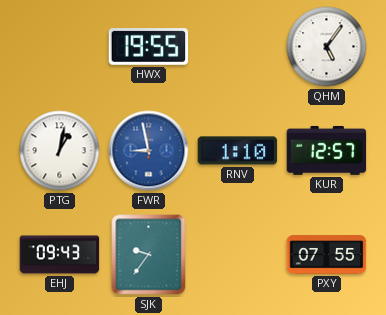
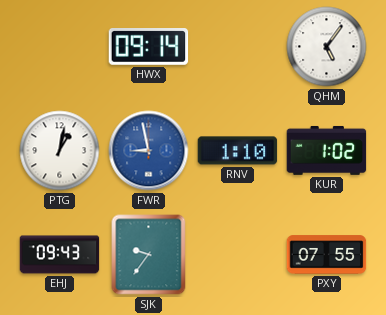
HWX: 19:55 -> 09:14
KUR: 12:57 -> 1:02
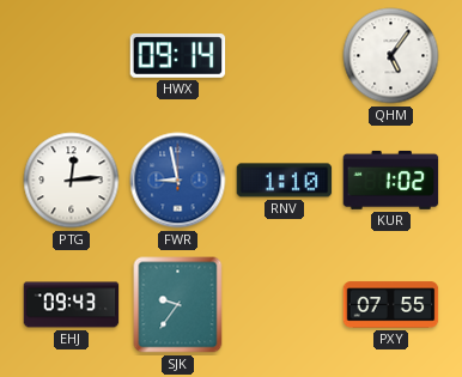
PTG: 1:02 -> 12:14
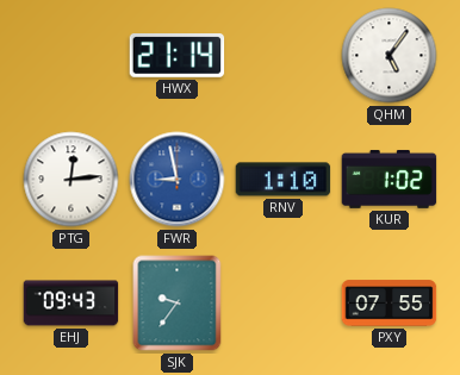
HWX: 09:14 -> 21:14
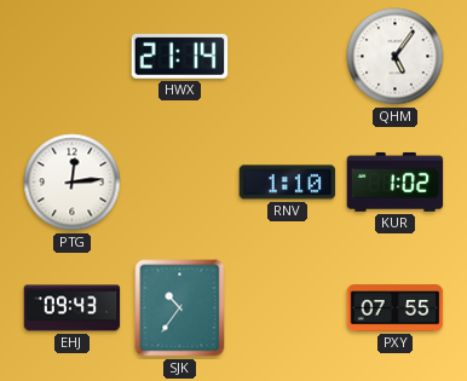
FWR: 8:58 -> none
SJK: 9:36 -> 10:36
